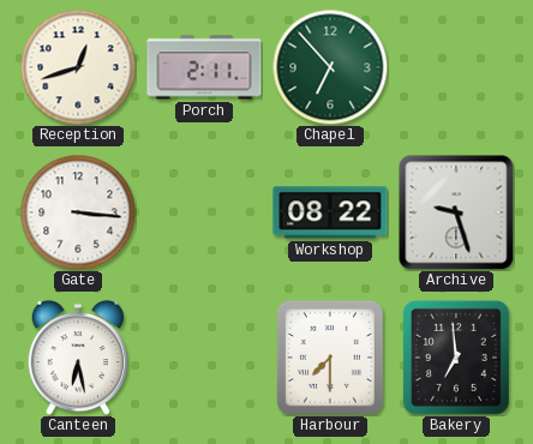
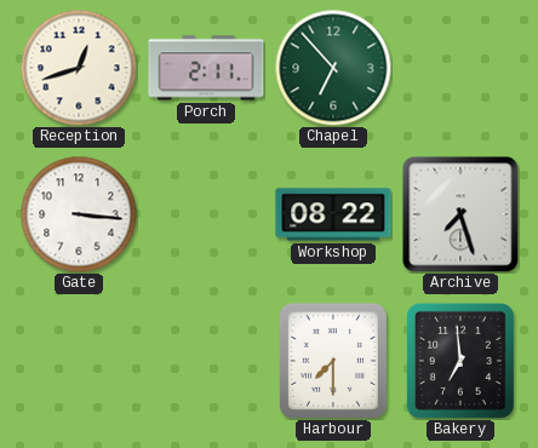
Archive: 9:27 -> 7:27
Canteen: 6:28 -> none
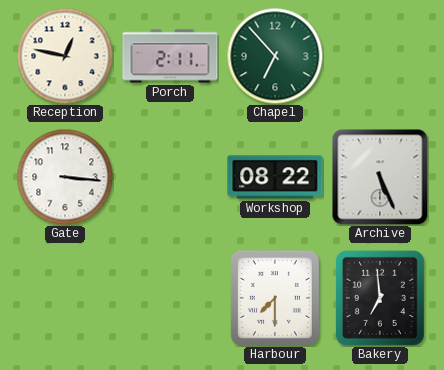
Reception: 12:42 -> 12:47
Archive: 7:27 -> 5:26
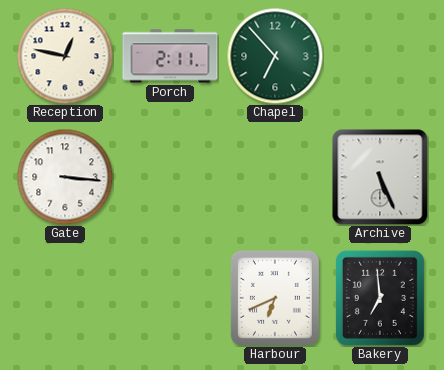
Workshop: 08:22 -> none
Harbour: 7:30 -> 6:41
